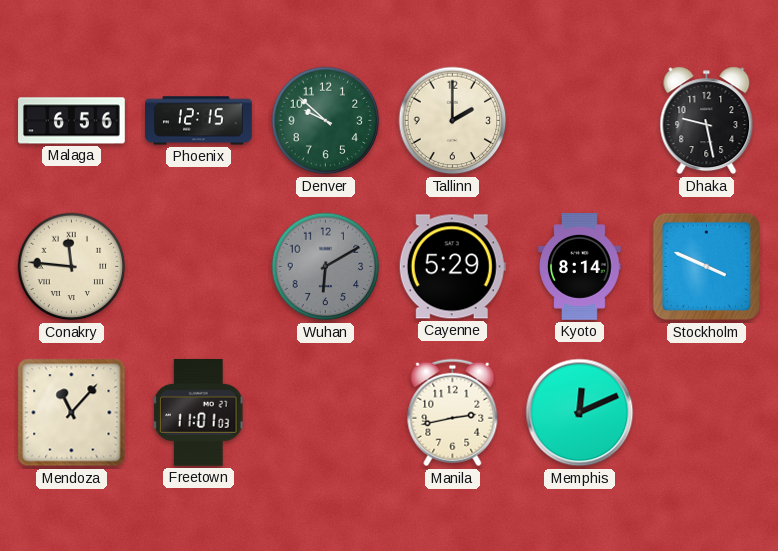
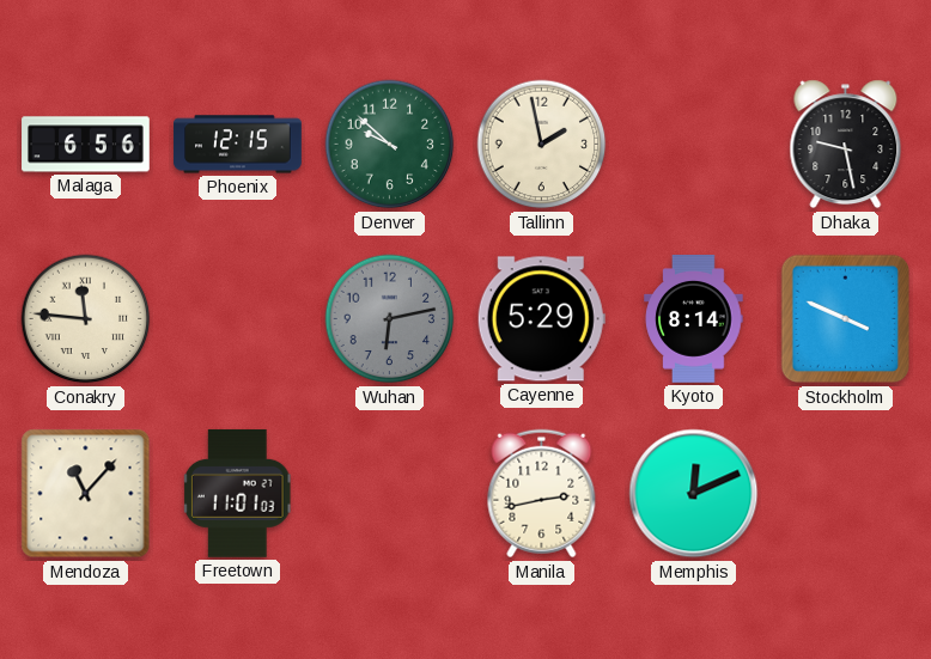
Tallinn: 2:00 -> 1:58
Wuhan: 6:10 -> 6:13
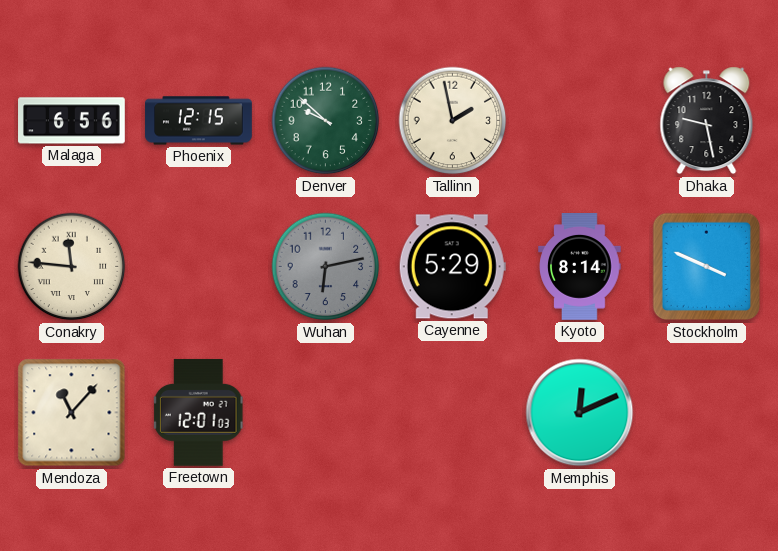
Freetown: 11:01 -> 12:01
Manila: 2:43 -> none
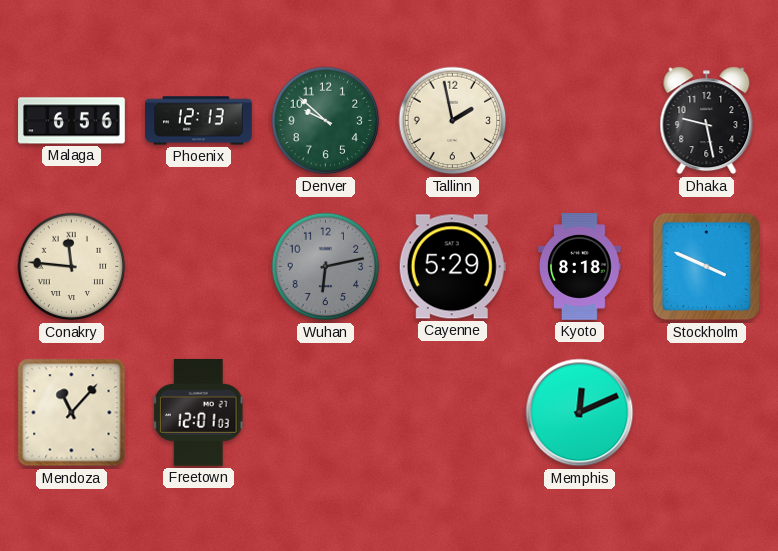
Phoenix: 12:15 -> 12:13
Kyoto: 8:14 -> 8:18
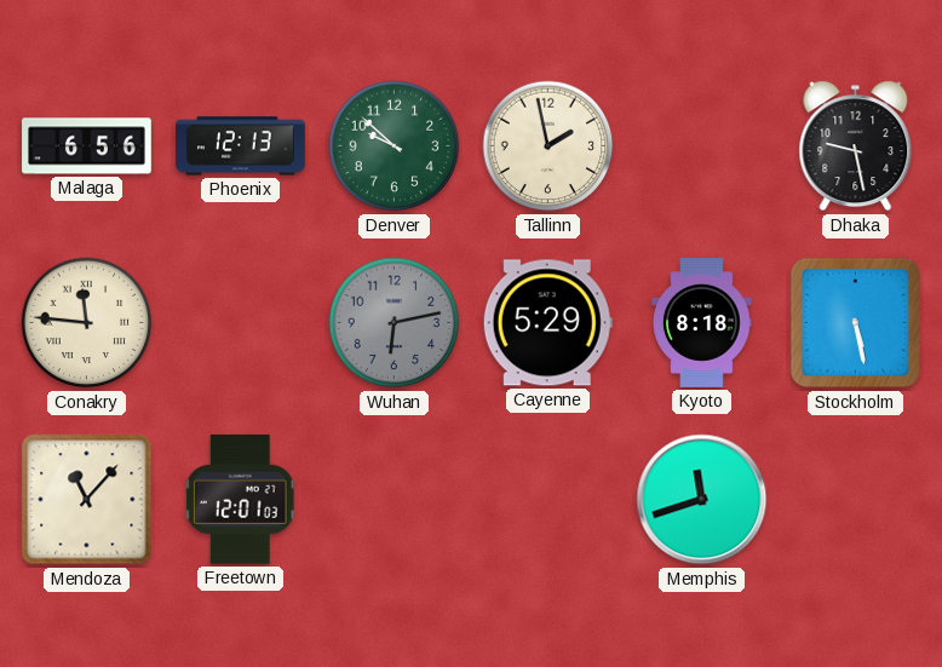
Stockholm: 3:49 -> 5:28
Memphis: 12:11 -> 11:42
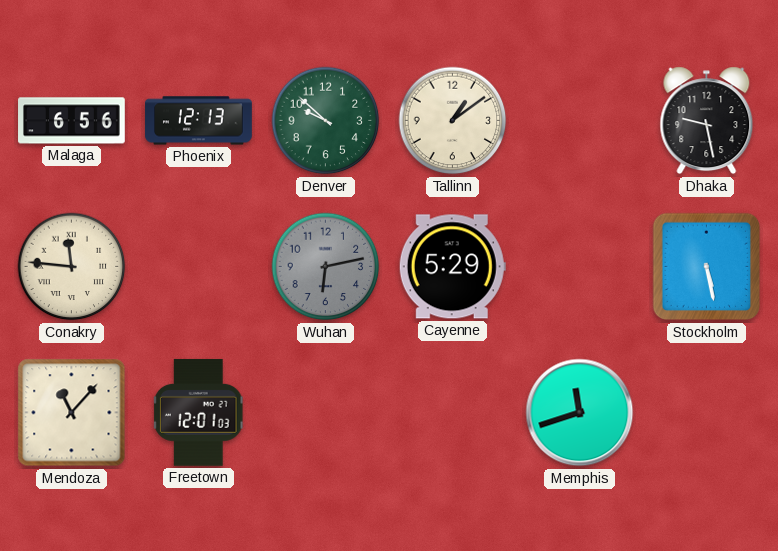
Tallinn: 1:58 -> 1:09
Kyoto: 8:18 -> none
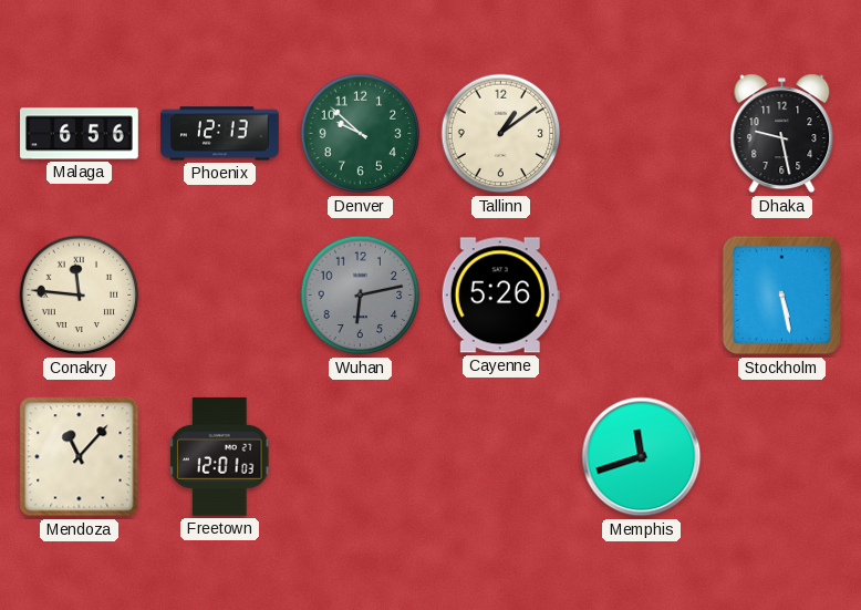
Cayenne: 5:29 -> 5:26
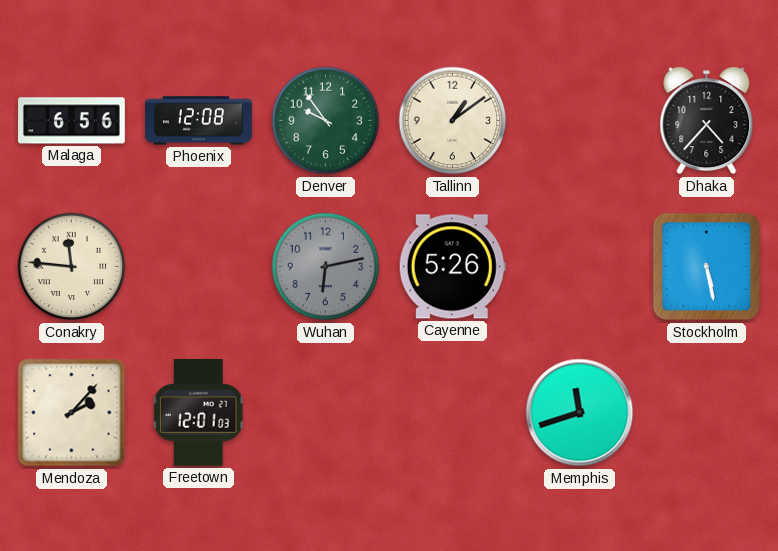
Phoenix: 12:13 -> 12:08
Denver: 9:52 -> 9:54
Dhaka: 9:28 -> 4:37
Mendoza: 11:07 -> 2:07
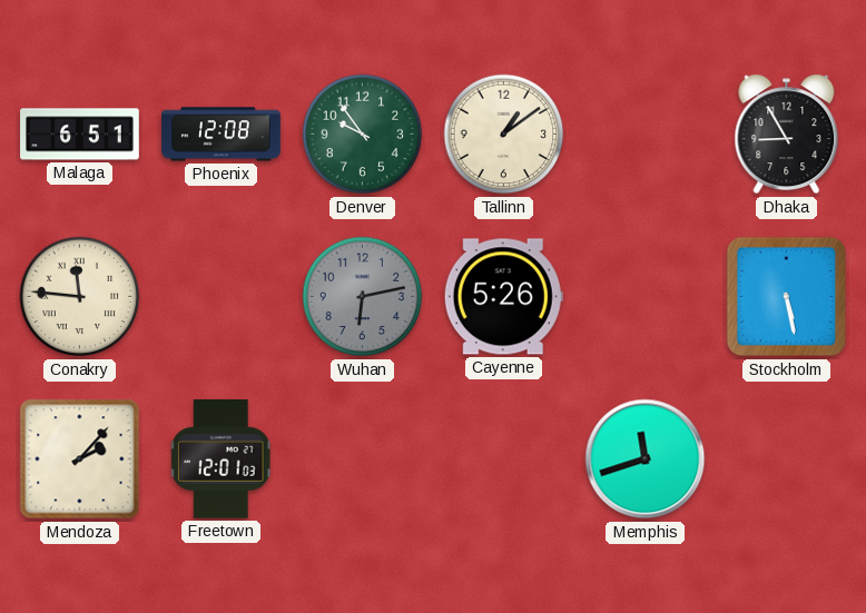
Malaga: 6:56 -> 6:51
Dhaka: 4:37 -> 8:55
